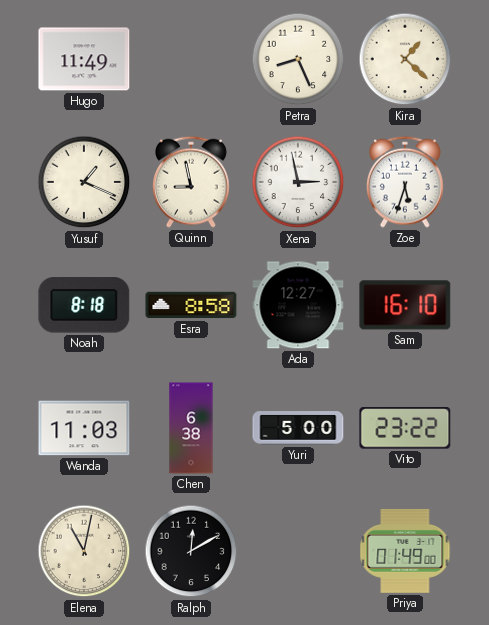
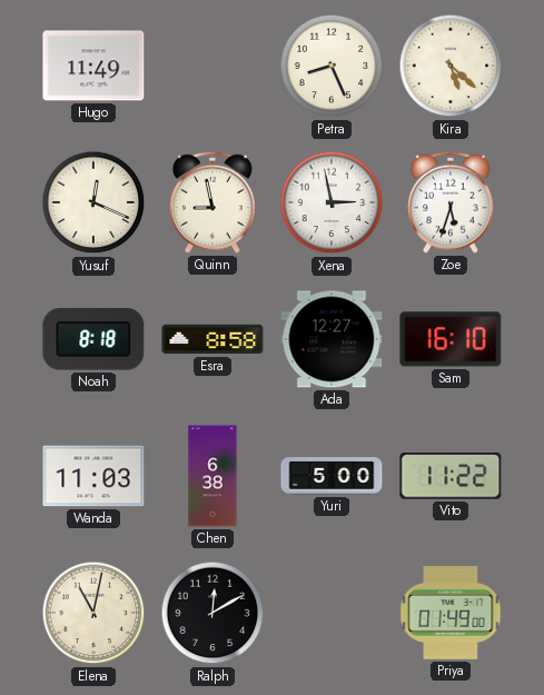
Kira: 1:22 -> 5:22
Yusuf: 1:19 -> 12:19
Vito: 23:22 -> 11:22
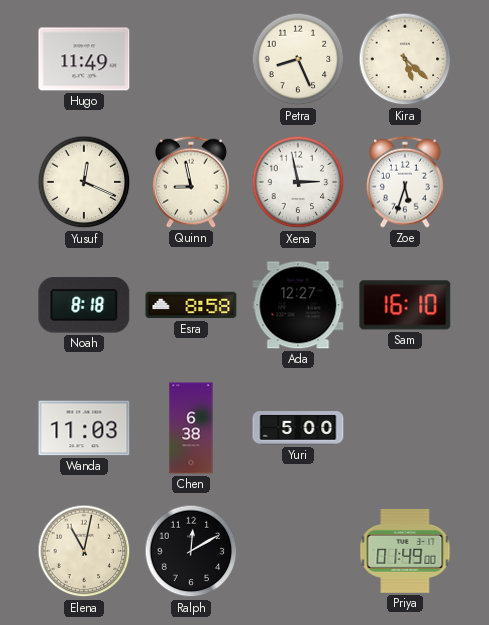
Vito: 11:22 -> none
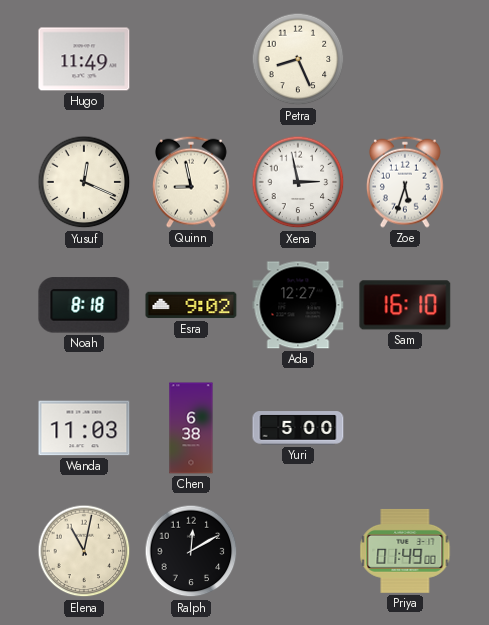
Kira: 5:22 -> none
Esra: 8:58 -> 9:02
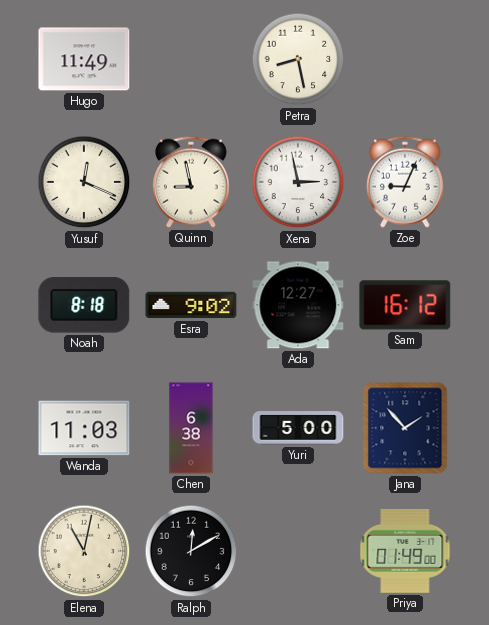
Petra: 8:26 -> 8:28
Zoe: 5:33 -> 9:04
Sam: 16:10 -> 16:12
Jana: none -> 1:53
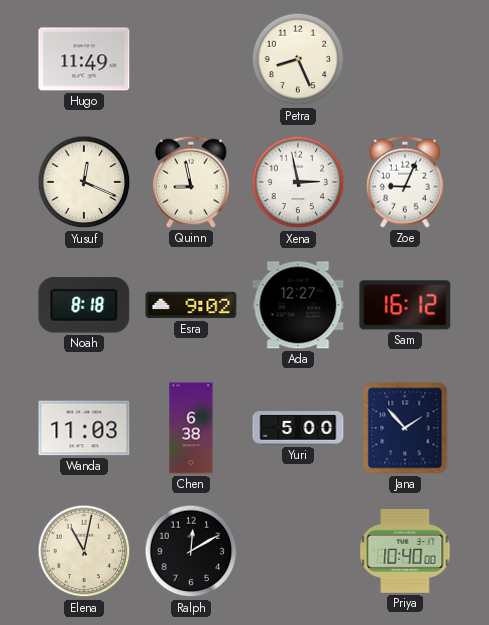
Petra: 8:28 -> 8:26
Priya: 01:49 -> 10:40
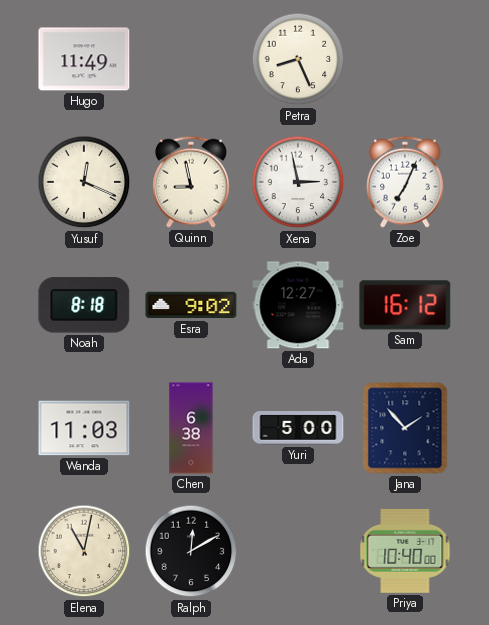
Zoe: 9:04 -> 7:04
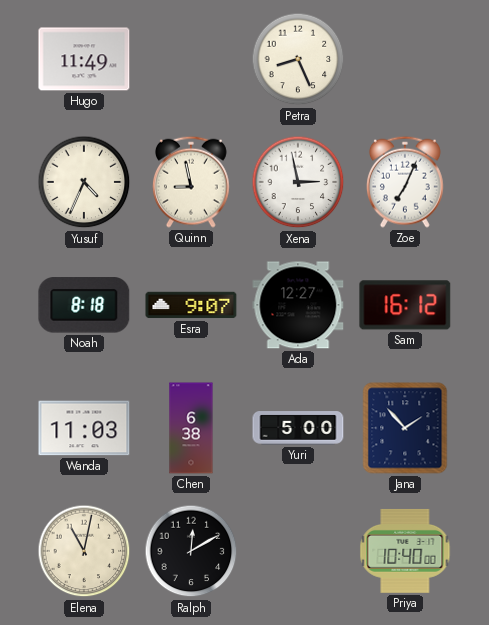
Yusuf: 12:19 -> 4:34
Esra: 9:02 -> 9:07
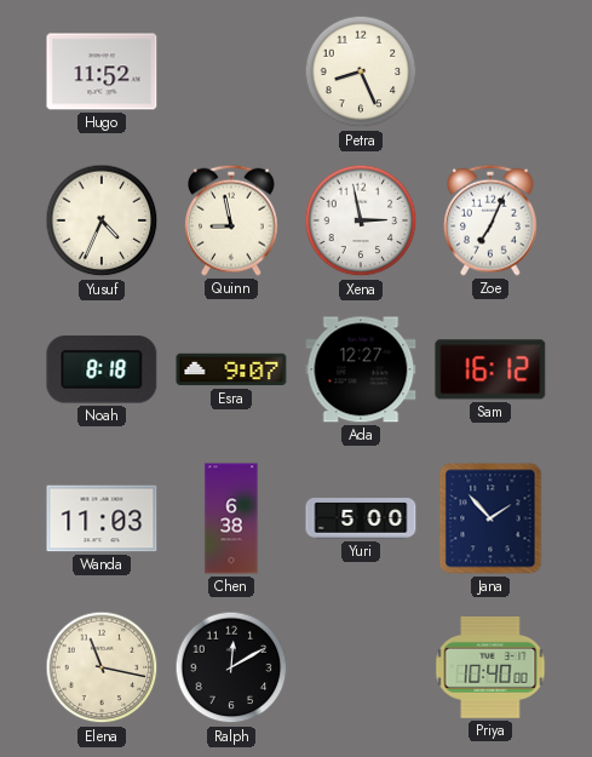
Hugo: 11:49 -> 11:52
Elena: 11:02 -> 11:17
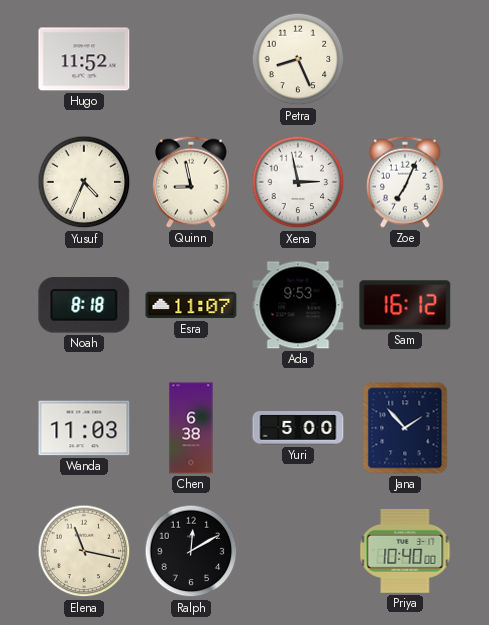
Esra: 9:07 -> 11:07
Ada: 12:27 -> 9:53
